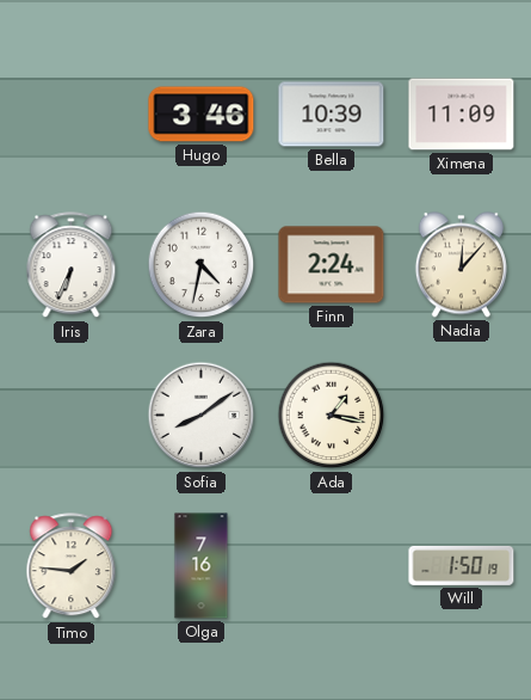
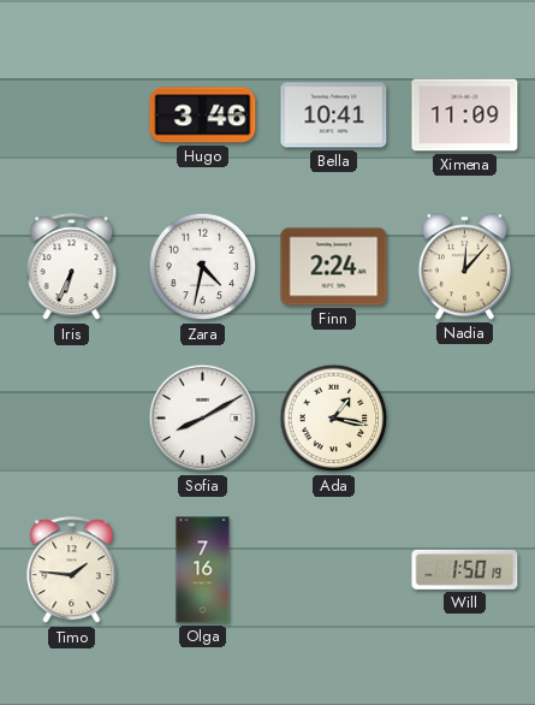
Bella: 10:39 -> 10:41
Sofia: 8:09 -> 8:10
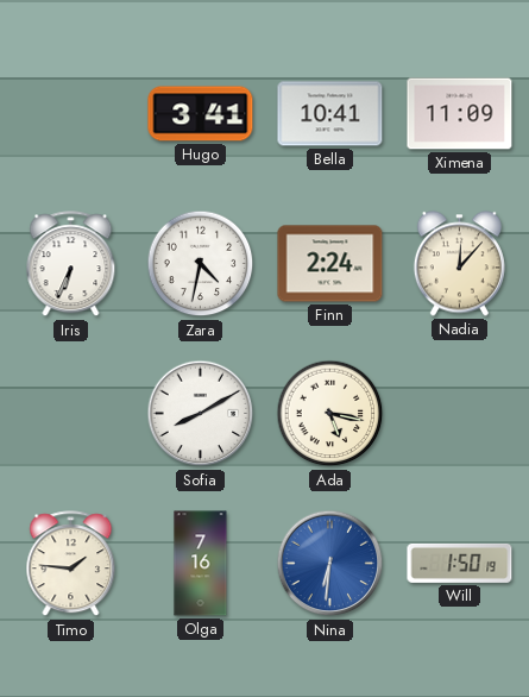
Hugo: 3:46 -> 3:41
Ada: 1:17 -> 5:17
Nina: none -> 6:31
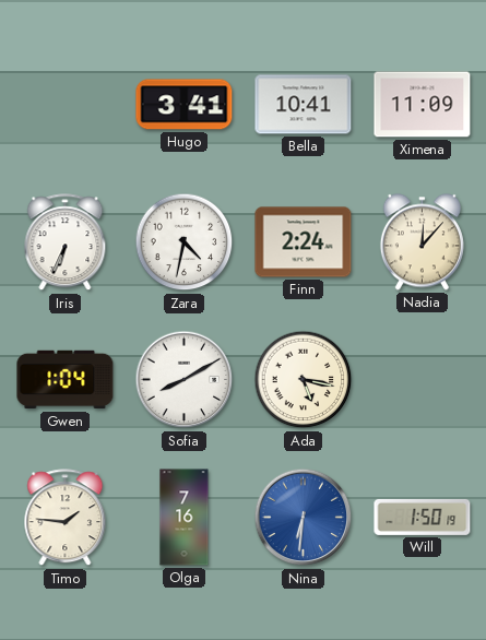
Gwen: none -> 1:04
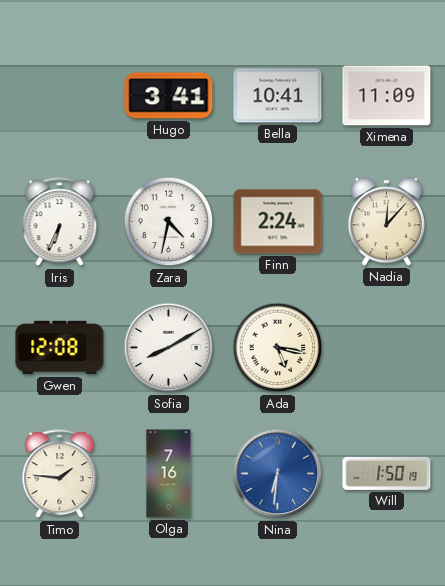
Gwen: 1:04 -> 12:08
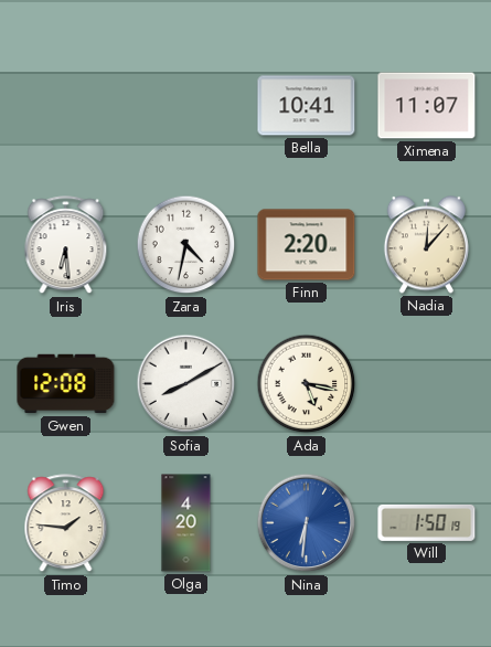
Hugo: 3:41 -> none
Ximena: 11:09 -> 11:07
Iris: 6:34 -> 6:29
Finn: 2:24 -> 2:20
Olga: 7:16 -> 4:20
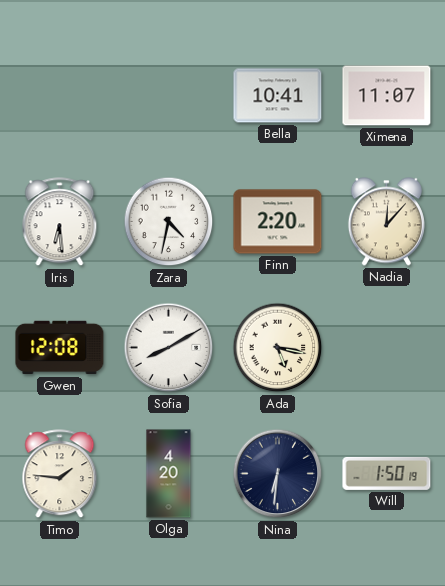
Nina dial: blue -> navy
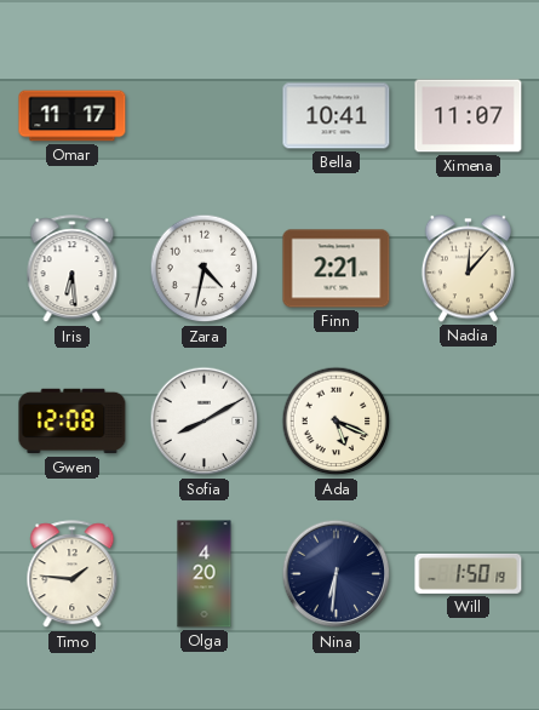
Omar: none -> 11:17
Finn: 2:20 -> 2:21
Ada: 5:17 -> 5:19
